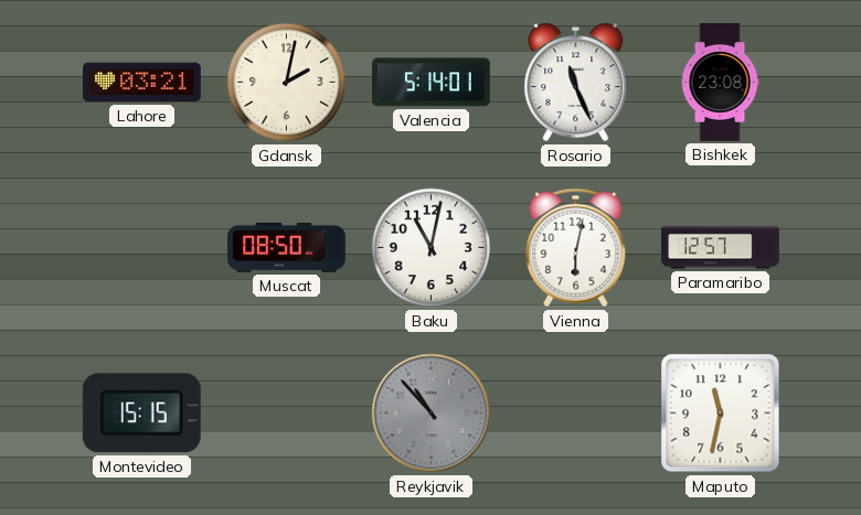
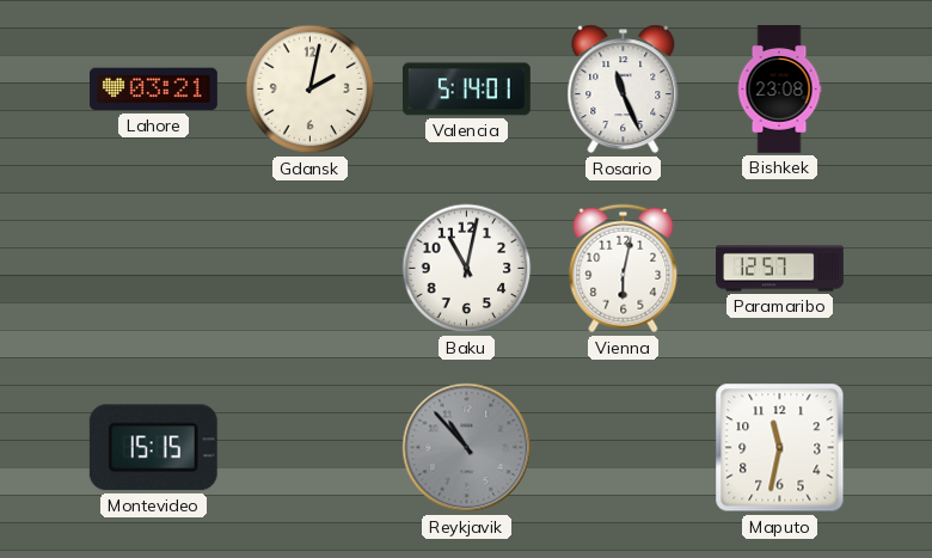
Muscat: 08:50 -> none
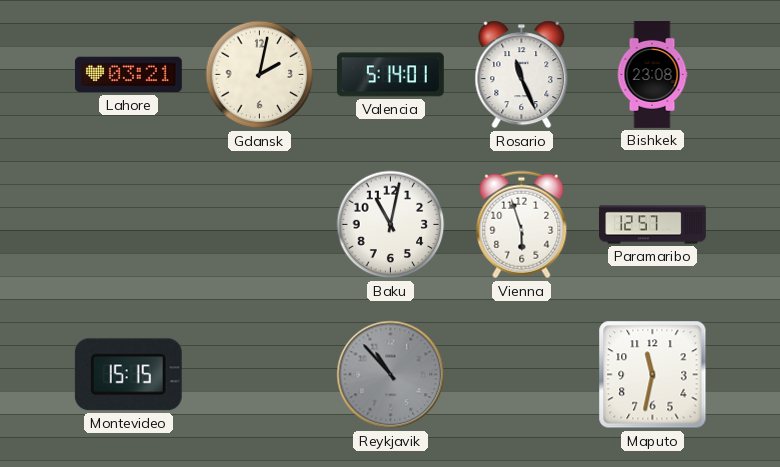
Vienna: 6:02 -> 5:57
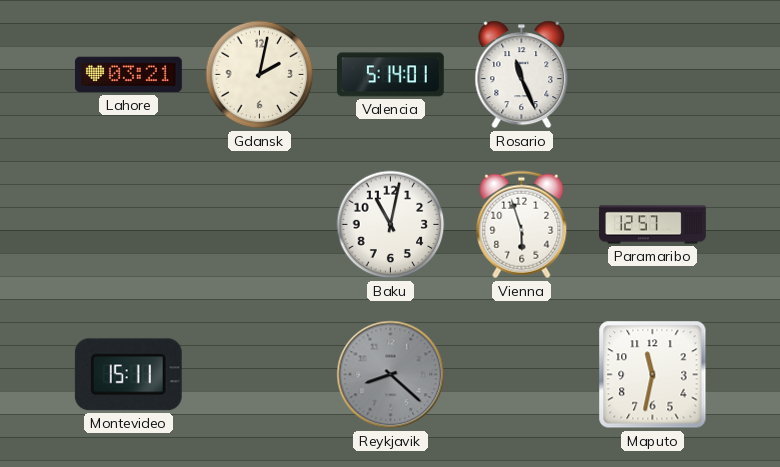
Bishkek: 23:08 -> none
Montevideo: 15:15 -> 15:11
Reykjavik: 10:53 -> 8:22
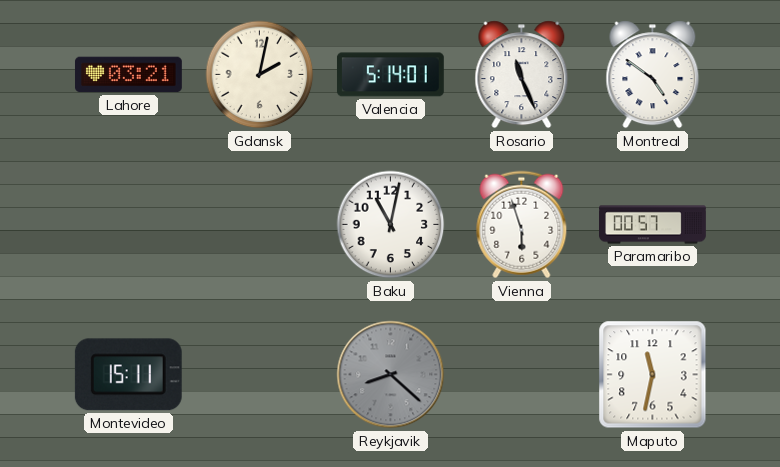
Montreal: none -> 4:51
Paramaribo: 12:57 -> 00:57
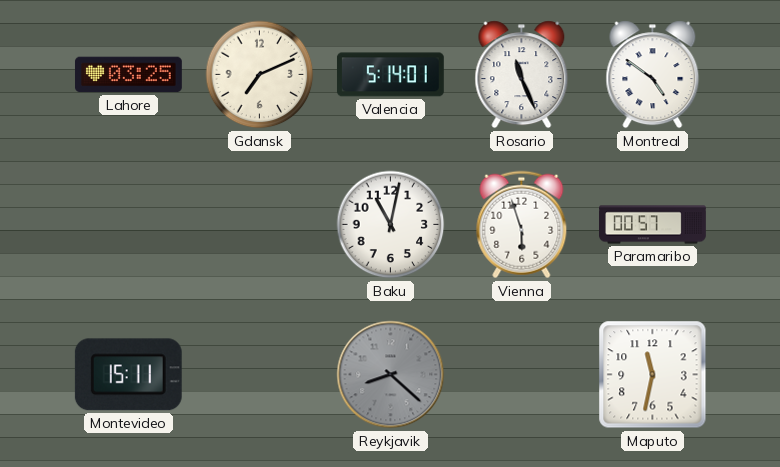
Lahore: 03:21 -> 03:25
Gdansk: 2:02 -> 7:11
